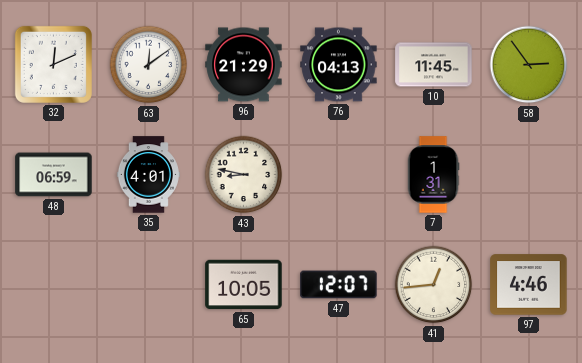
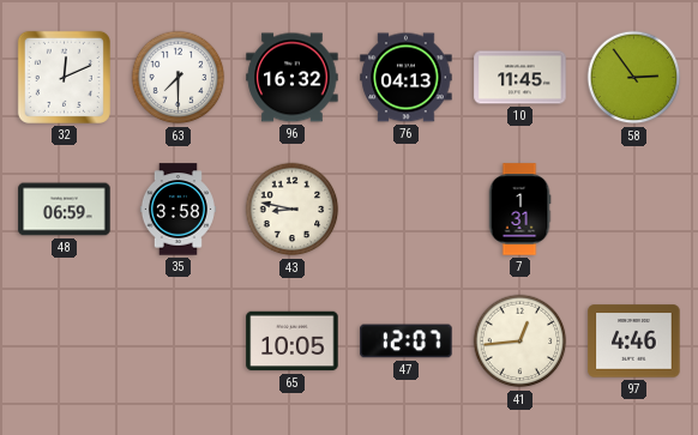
63: 12:09 -> 7:30
96: 21:29 -> 16:32
35: 4:01 -> 3:58
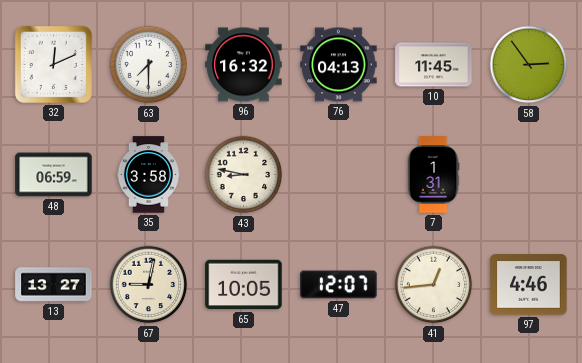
13: none -> 13:27
67: none -> 9:02
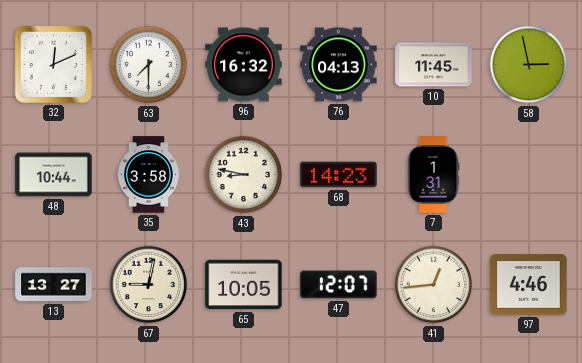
58: 2:54 -> 2:58
48: 06:59 -> 10:44
68: none -> 14:23
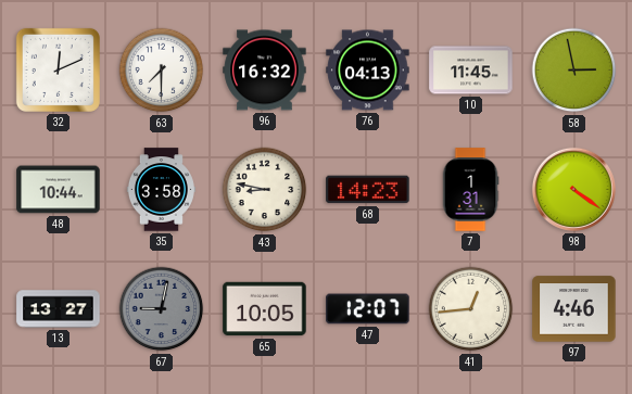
98: none -> 4:21
67 dial: cream -> grey
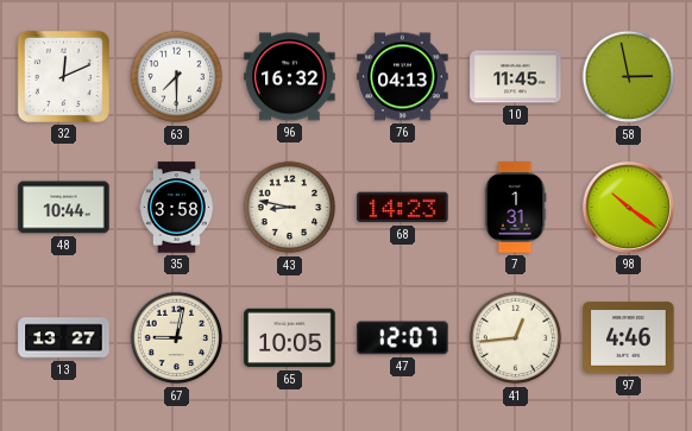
98: 4:21 -> 10:21
67 dial: grey -> cream
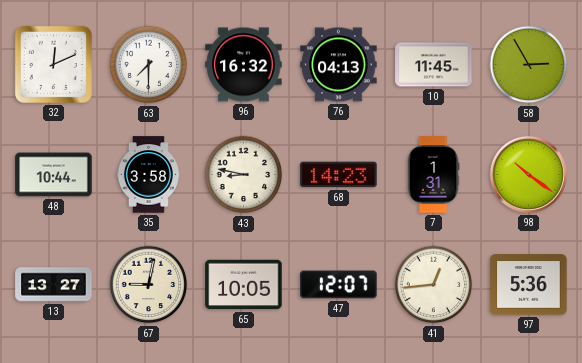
58: 2:58 -> 2:55
97: 4:46 -> 5:36
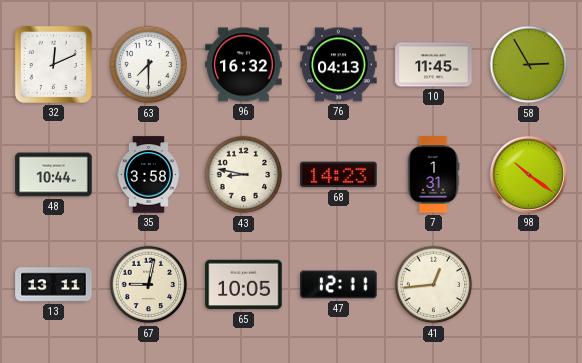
13: 13:27 -> 13:11
47: 12:07 -> 12:11
97: 5:36 -> none
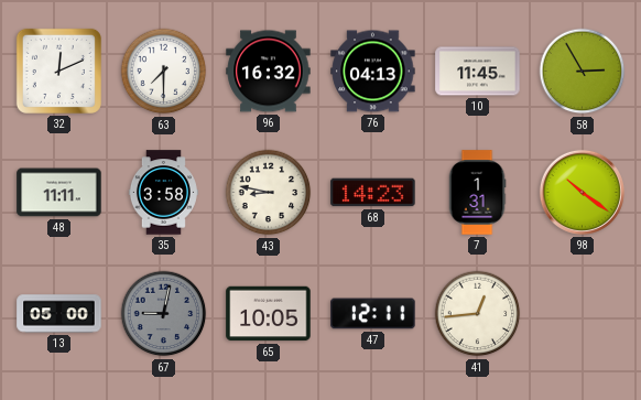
48: 10:44 -> 11:11
13: 13:11 -> 05:00
67 dial: cream -> grey
